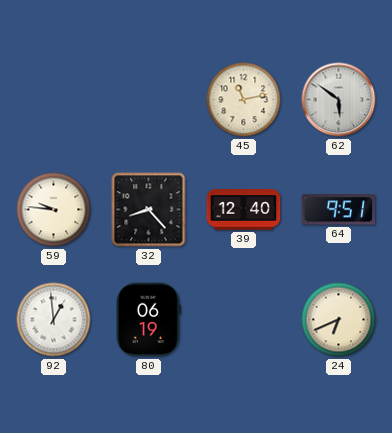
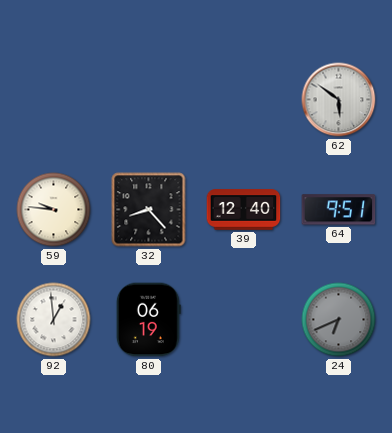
45: 11:13 -> none
24 dial: cream -> grey
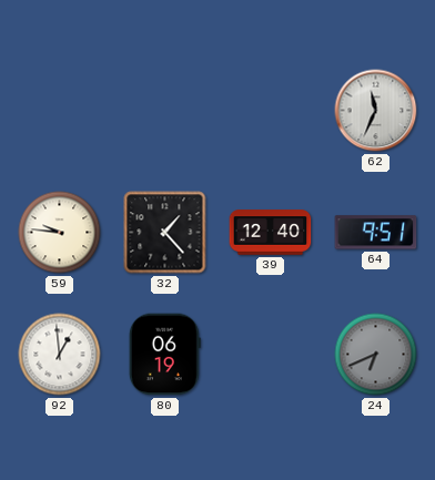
62: 5:51 -> 11:34
32: 8:23 -> 1:23
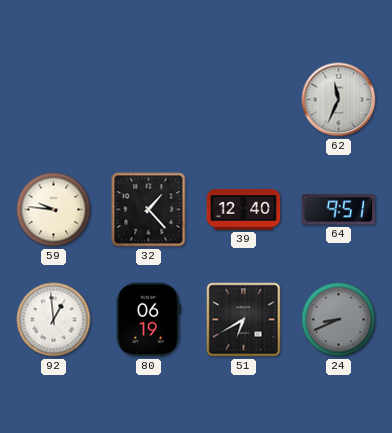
51: none -> 6:40
24: 6:41 -> 8:41
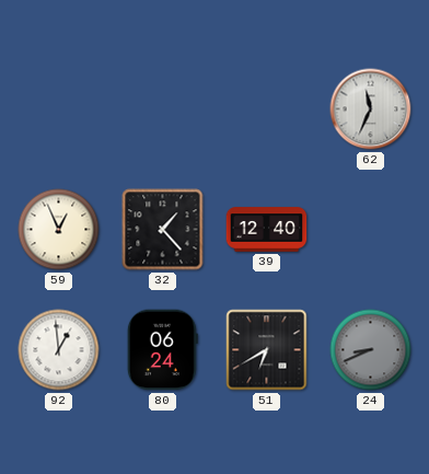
59: 9:46 -> 12:56
64: 9:51 -> none
80: 06:19 -> 06:24
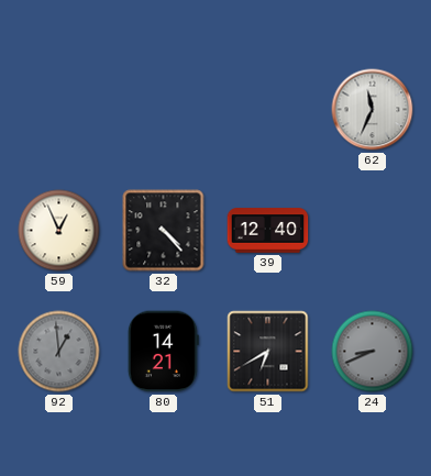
32: 1:23 -> 4:23
92 dial: white -> grey
80: 06:24 -> 14:21
